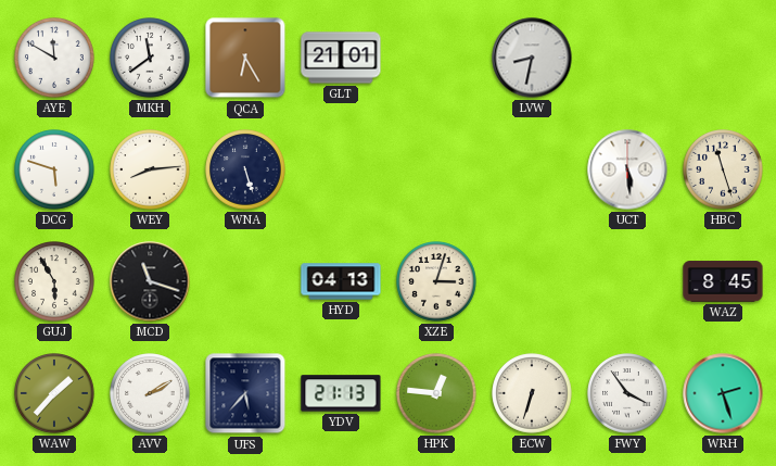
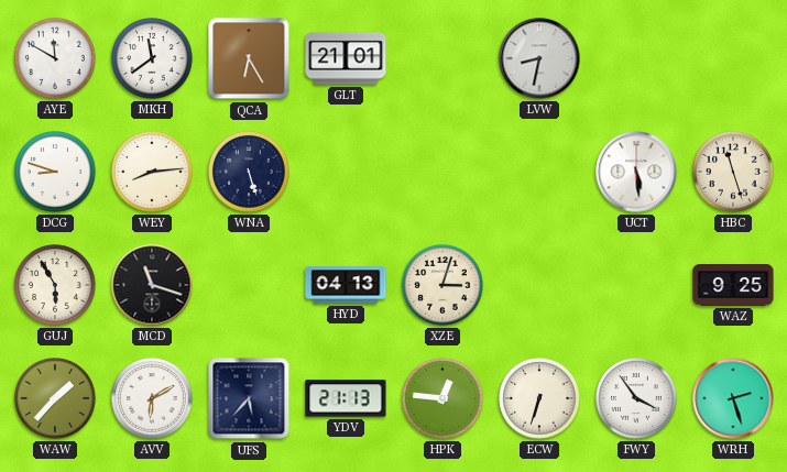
DCG: 5:48 -> 8:48
WAZ: 8:45 -> 9:25
AVV: 2:10 -> 6:10
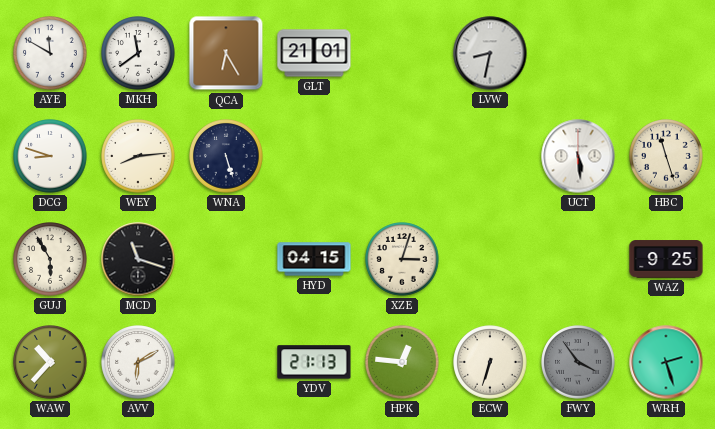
HYD: 04:13 -> 04:15
WAW: 1:37 -> 10:37
UFS: 5:37 -> none
FWY dial: white -> grey
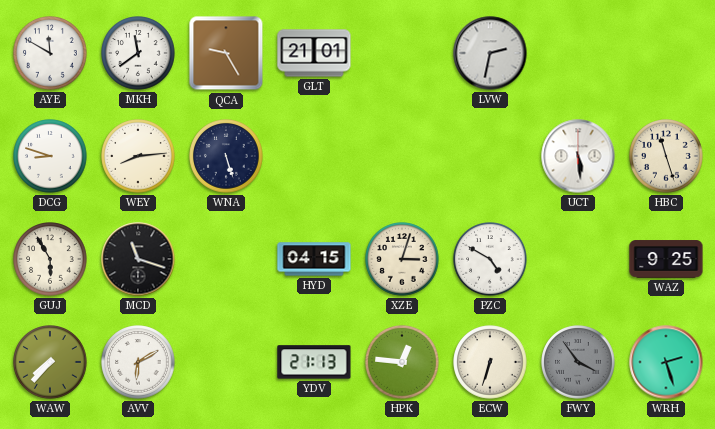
QCA: 6:25 -> 9:25
LVW: 8:32 -> 2:32
PZC: none -> 4:50
WAW: 10:37 -> 7:37
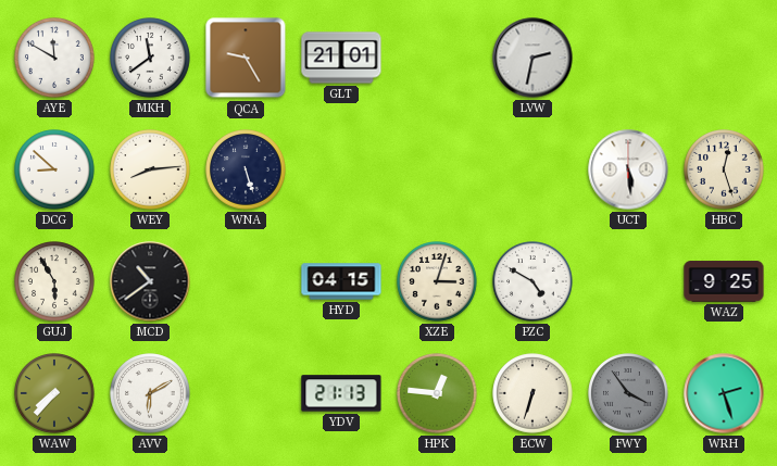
DCG: 8:48 -> 8:52
HBC: 11:27 -> 12:27
MCD: 11:18 -> 10:39
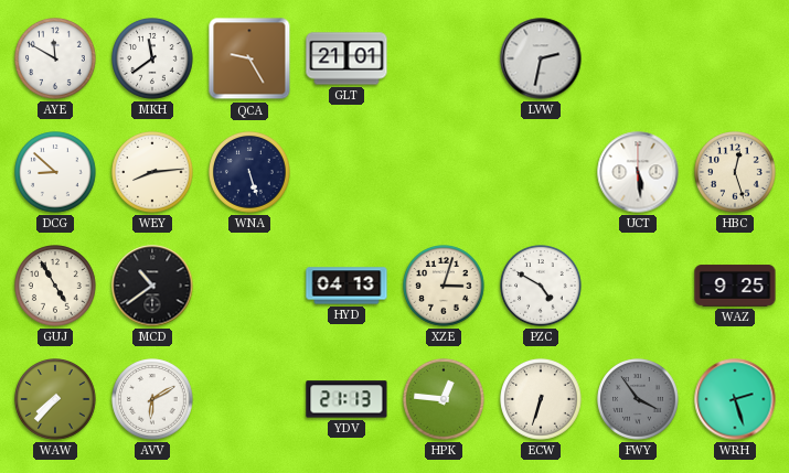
GUJ: 5:55 -> 4:55
HYD: 04:15 -> 04:13
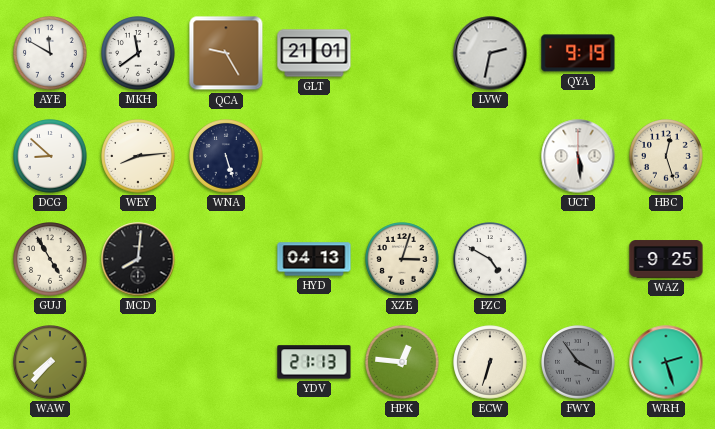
QYA: none -> 9:19
MCD: 10:39 -> 8:01
AVV: 6:10 -> none
